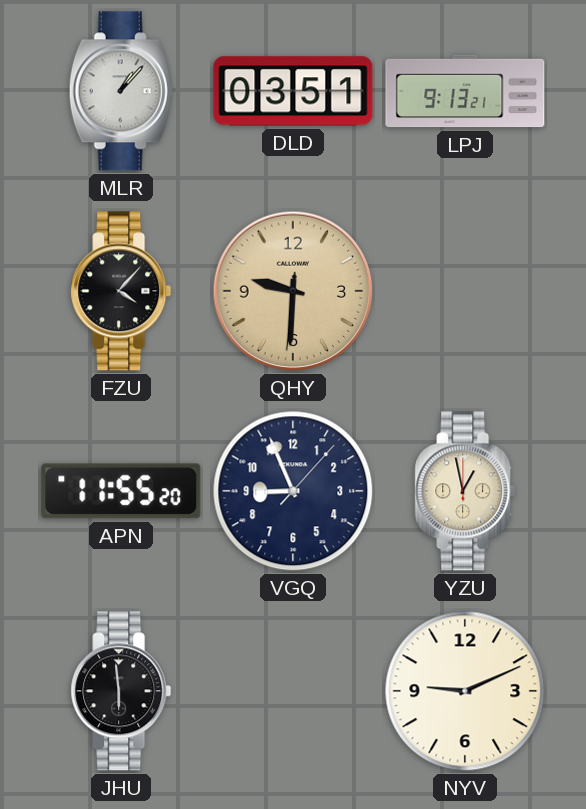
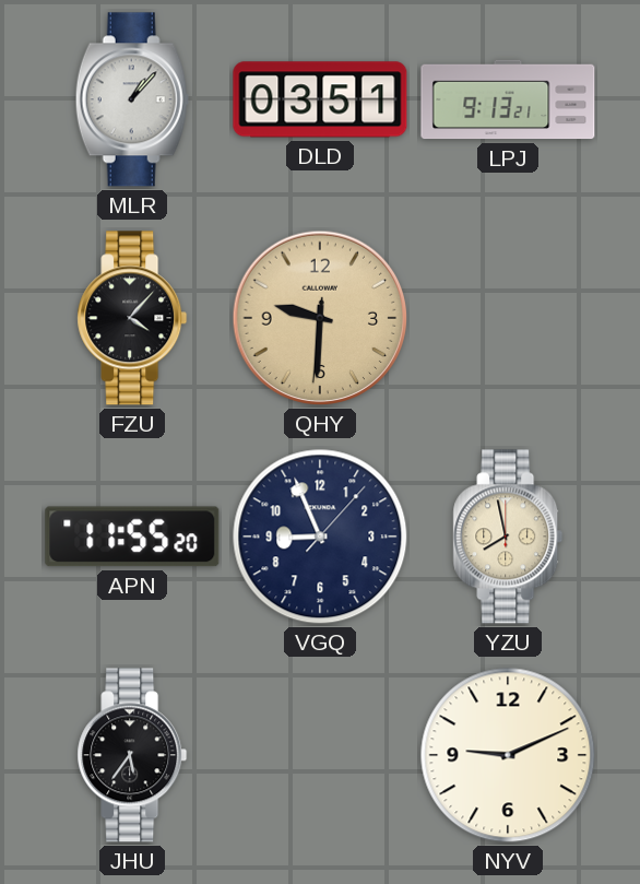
YZU: 12:58 -> 7:58
JHU: 5:59 -> 5:36
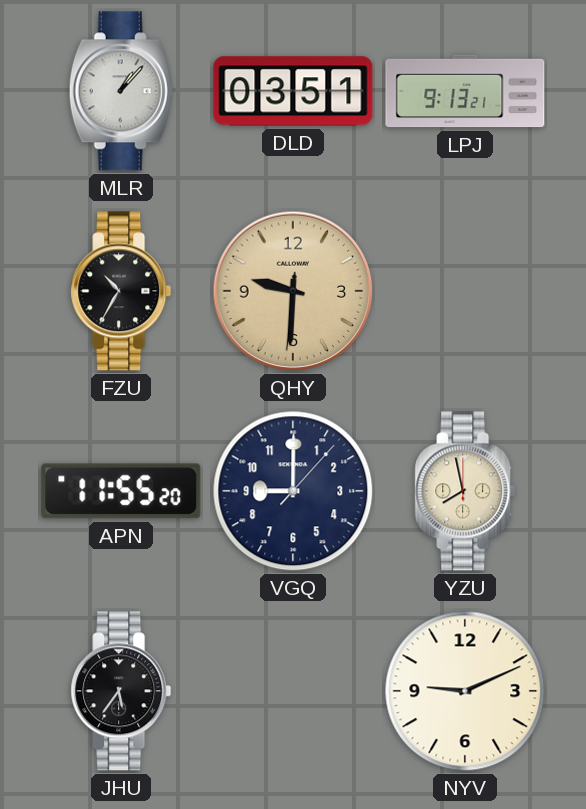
FZU: 4:07 -> 10:35
VGQ: 8:56 -> 9:00
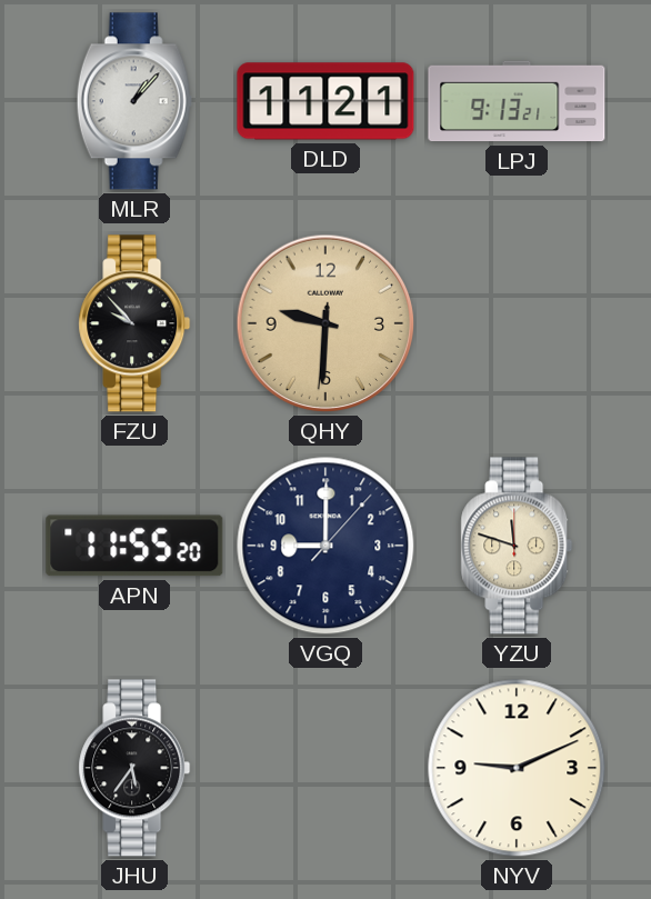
DLD: 03:51 -> 11:21
FZU: 10:35 -> 9:53
YZU: 7:58 -> 11:48
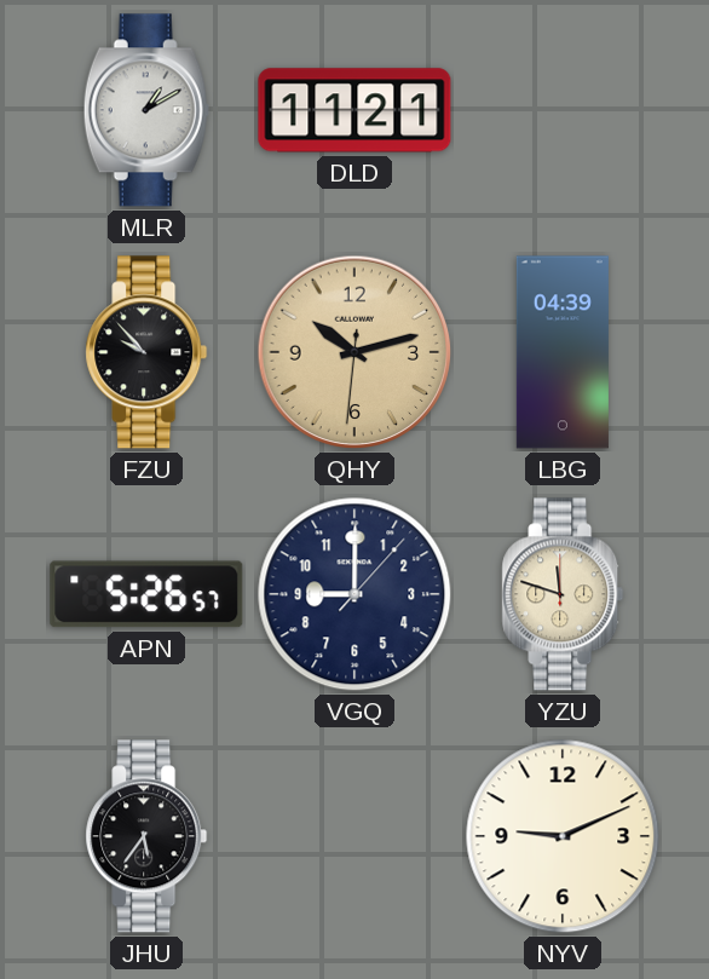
MLR: 1:07 -> 1:10
LPJ: 9:13 -> none
QHY: 9:30 -> 10:12
LBG: none -> 04:39
APN: 11:55 -> 5:26
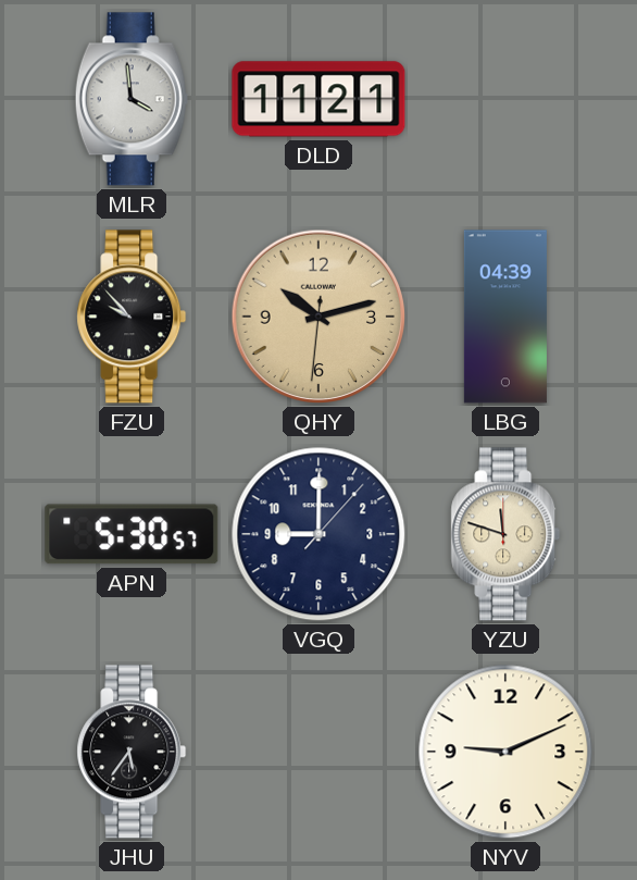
MLR: 1:10 -> 3:59
APN: 5:26 -> 5:30
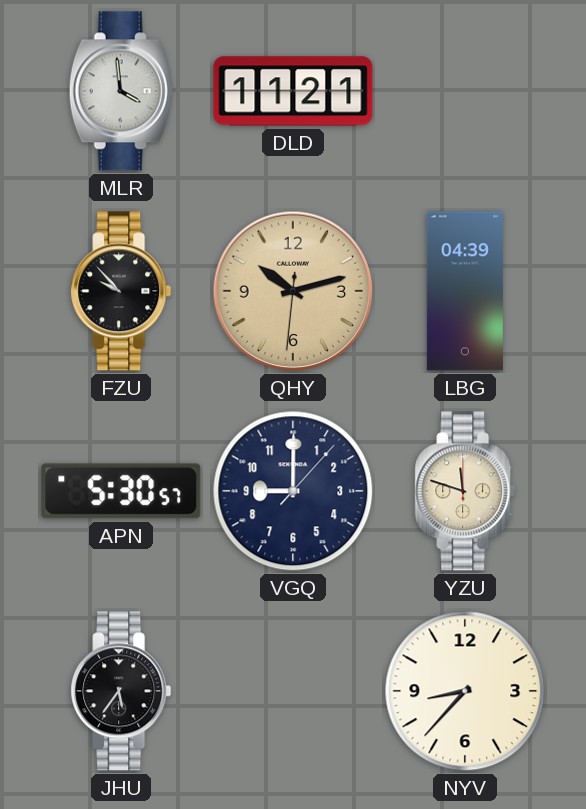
NYV: 9:11 -> 8:37
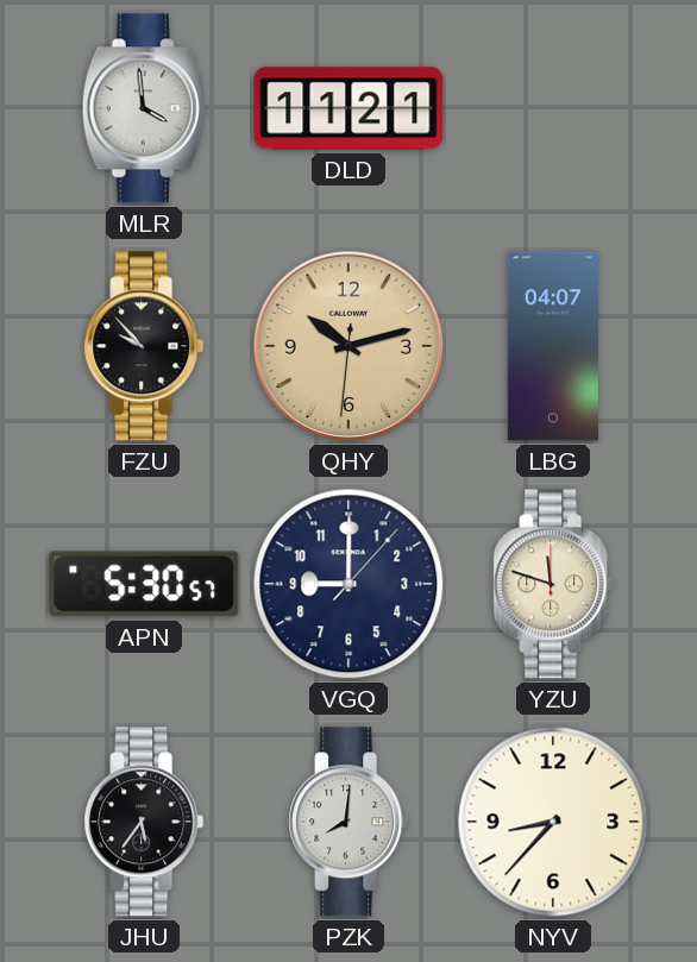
LBG: 04:39 -> 04:07
PZK: none -> 8:01
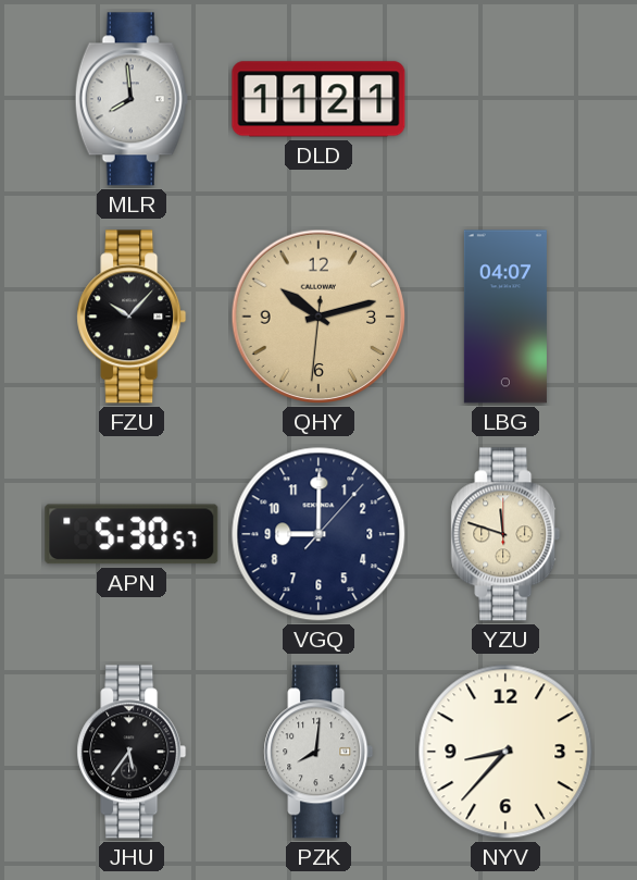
MLR: 3:59 -> 7:59
FZU: 9:53 -> 10:07
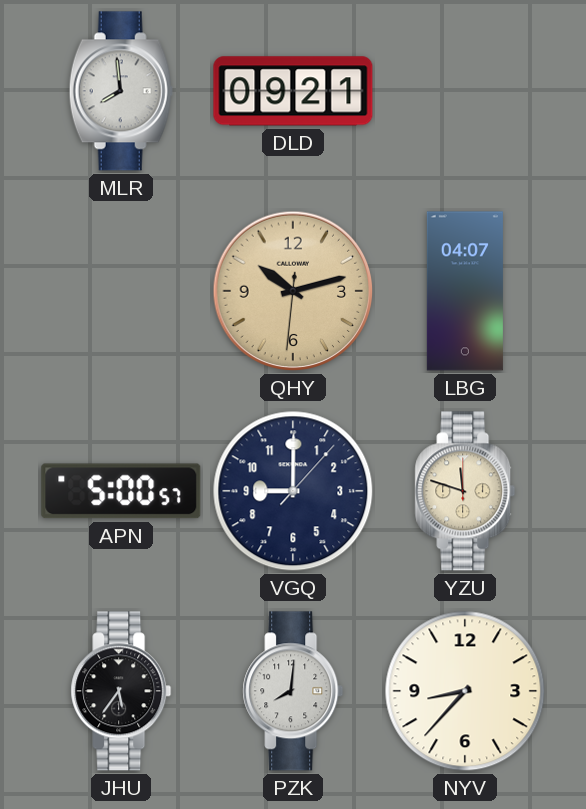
DLD: 11:21 -> 09:21
FZU: 10:07 -> none
APN: 5:30 -> 5:00
